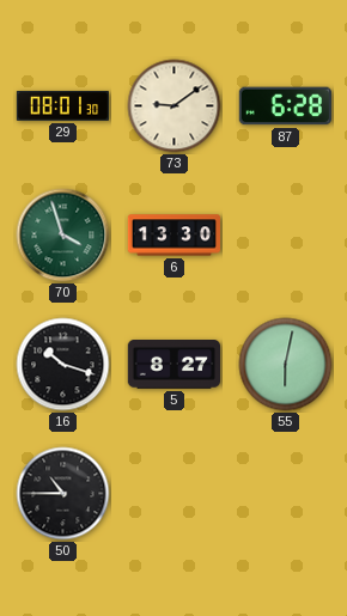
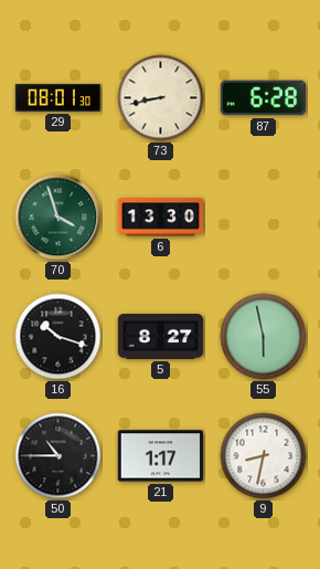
73: 9:09 -> 8:43
55: 6:02 -> 5:58
21: none -> 1:17
9: none -> 8:32
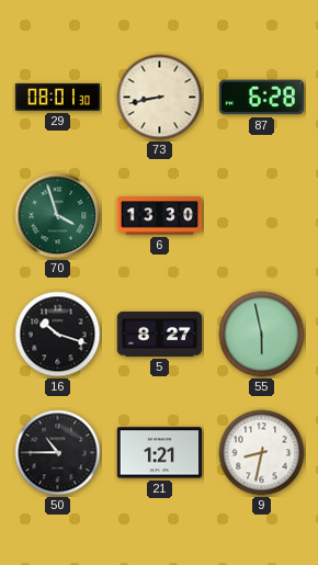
21: 1:17 -> 1:21
